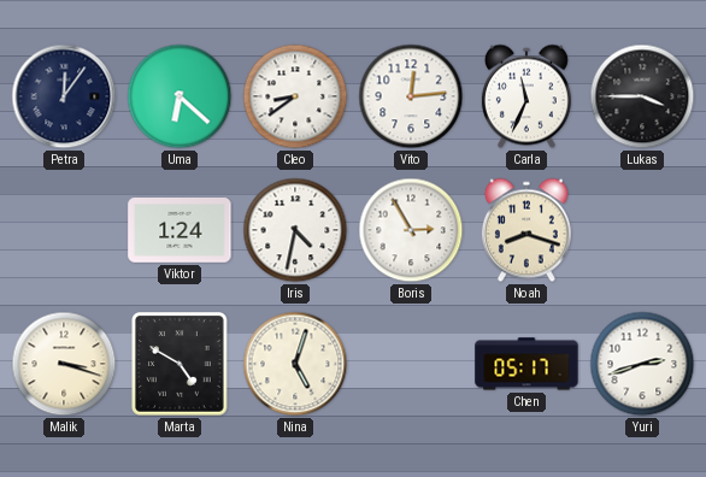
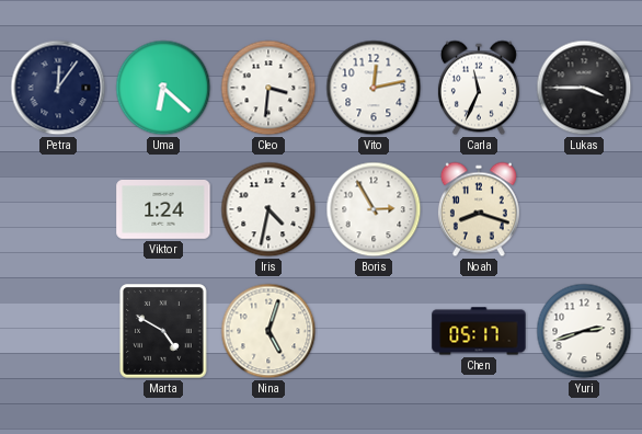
Cleo: 8:39 -> 3:31
Vito: 12:14 -> 12:13
Malik: 3:18 -> none
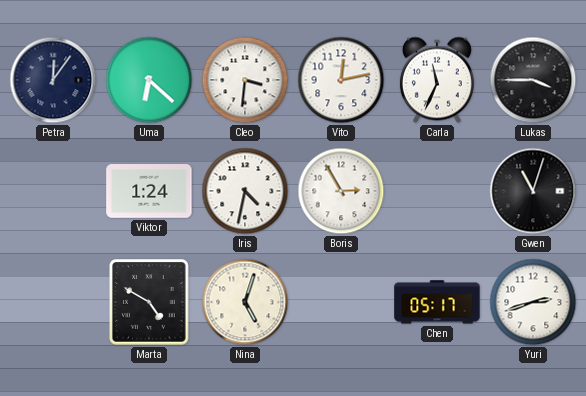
Noah: 8:18 -> none
Gwen: none -> 11:03
